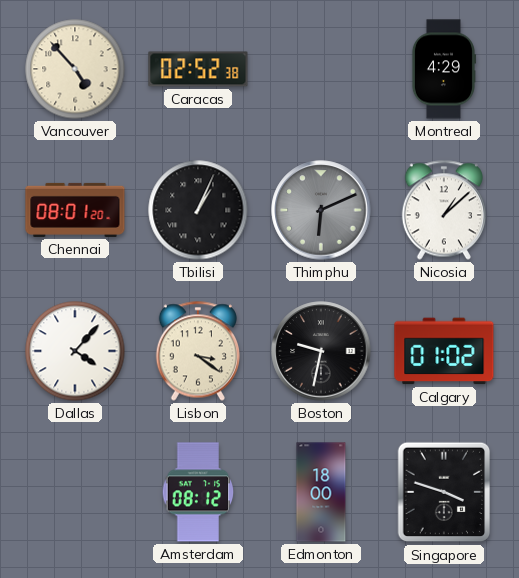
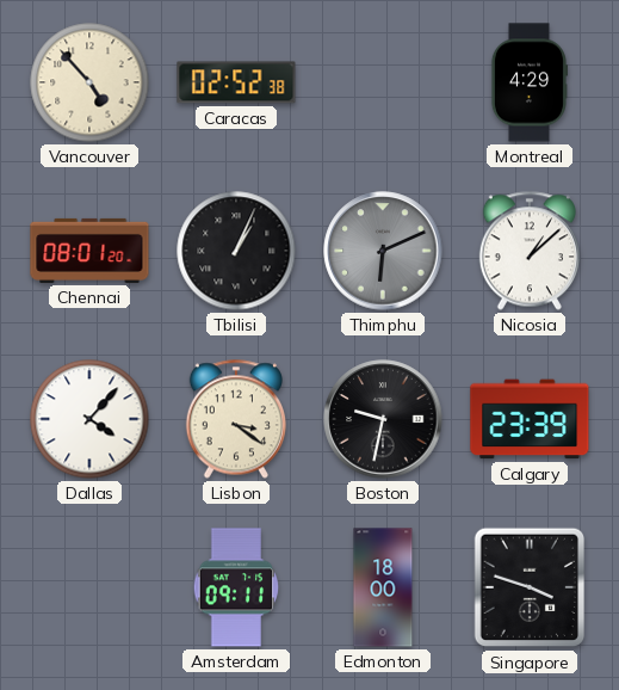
Calgary: 01:02 -> 23:39
Amsterdam: 08:12 -> 09:11
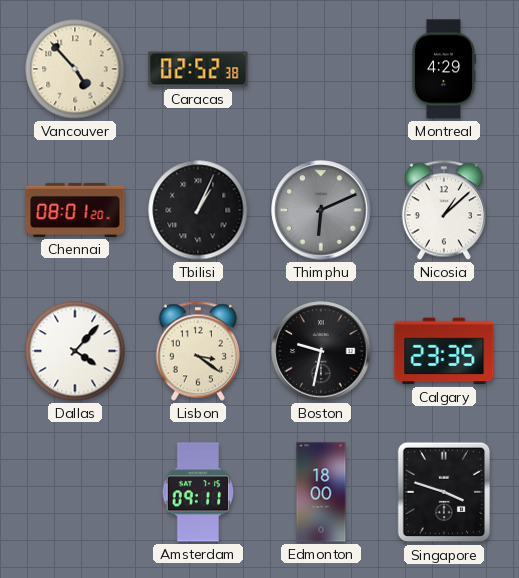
Calgary: 23:39 -> 23:35
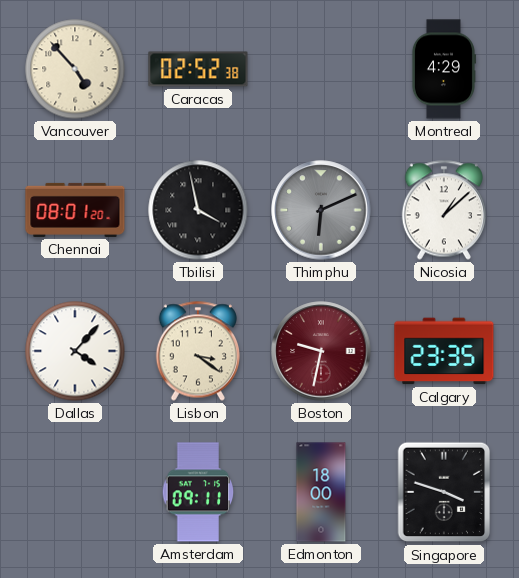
Tbilisi: 1:04 -> 3:58
Boston dial: black -> burgundy
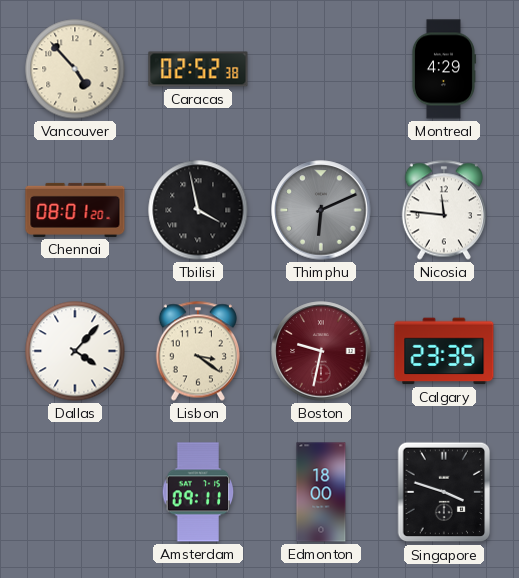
Nicosia: 1:08 -> 11:46
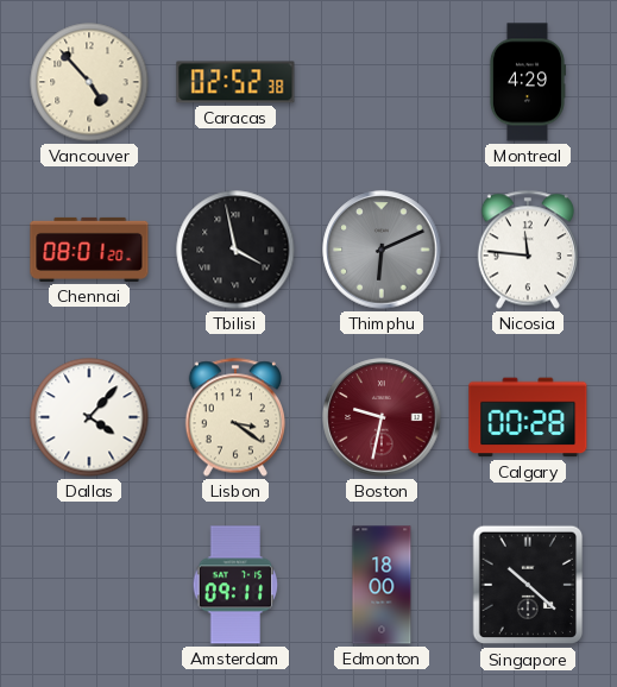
Calgary: 23:35 -> 00:28
Singapore: 3:48 -> 10:22
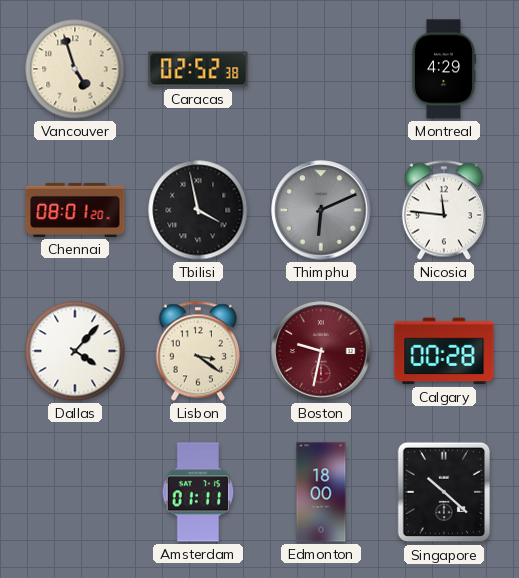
Vancouver: 4:53 -> 4:57
Amsterdam: 09:11 -> 01:11
